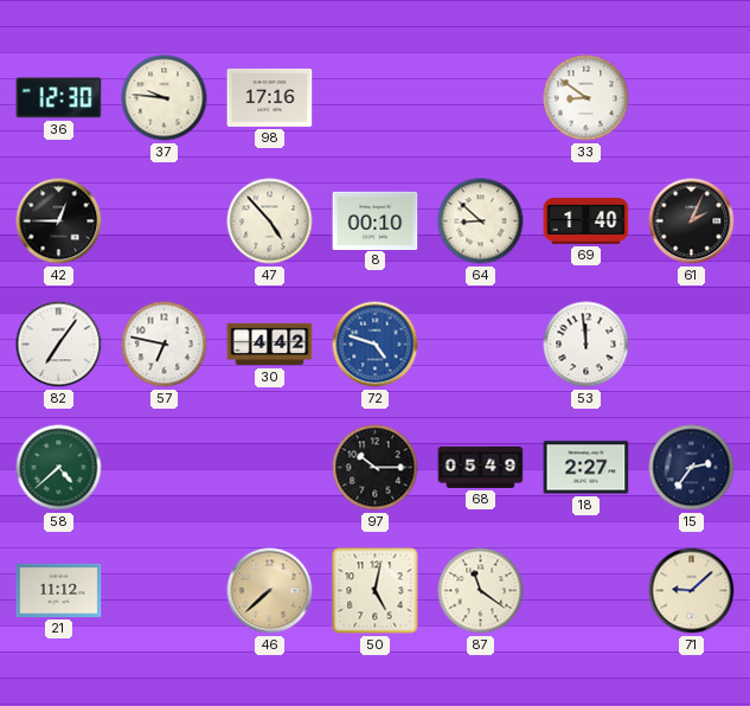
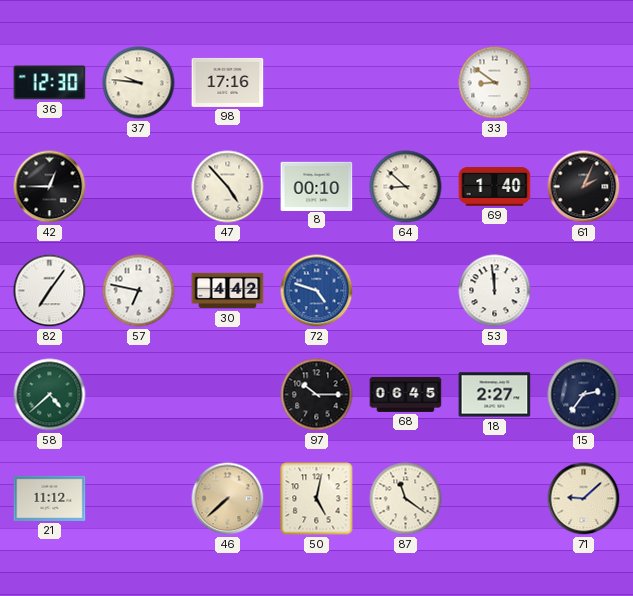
68: 05:49 -> 06:45
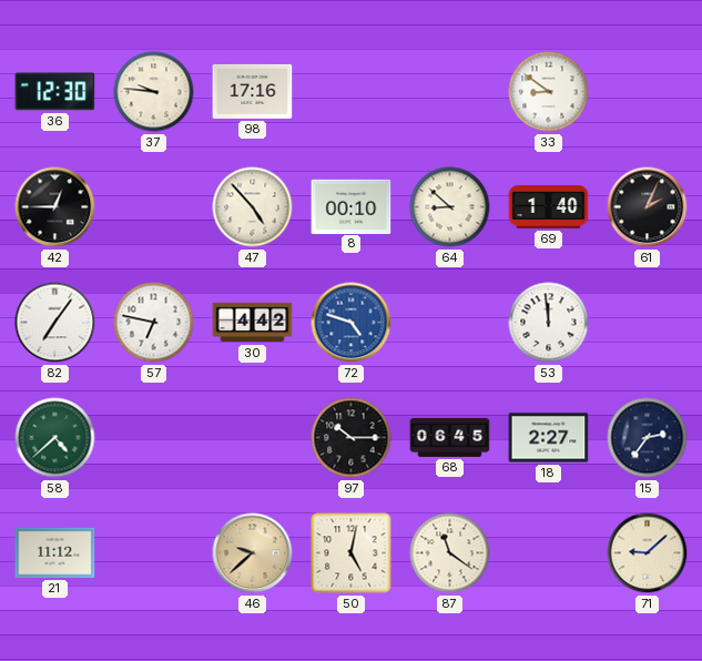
46: 7:38 -> 9:38
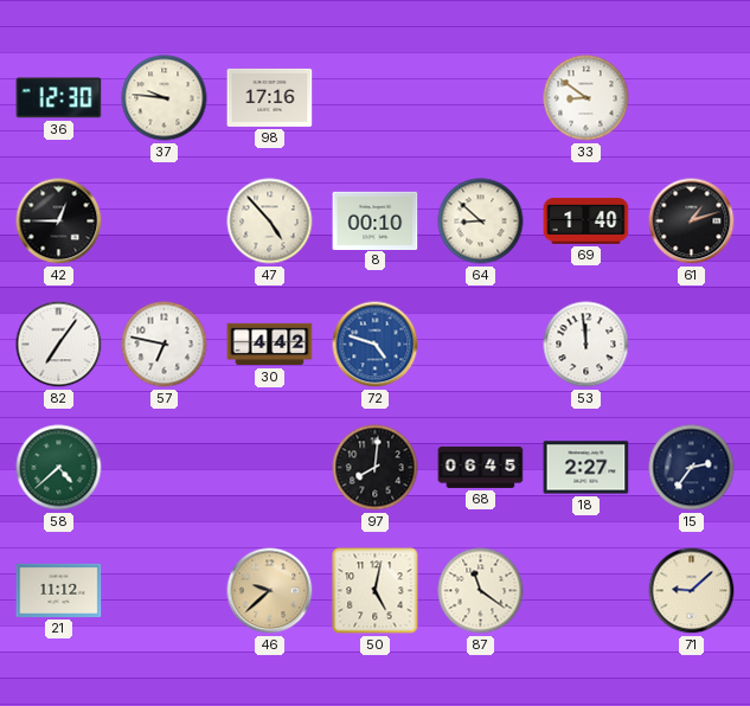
61: 2:04 -> 1:12
97: 10:15 -> 8:01
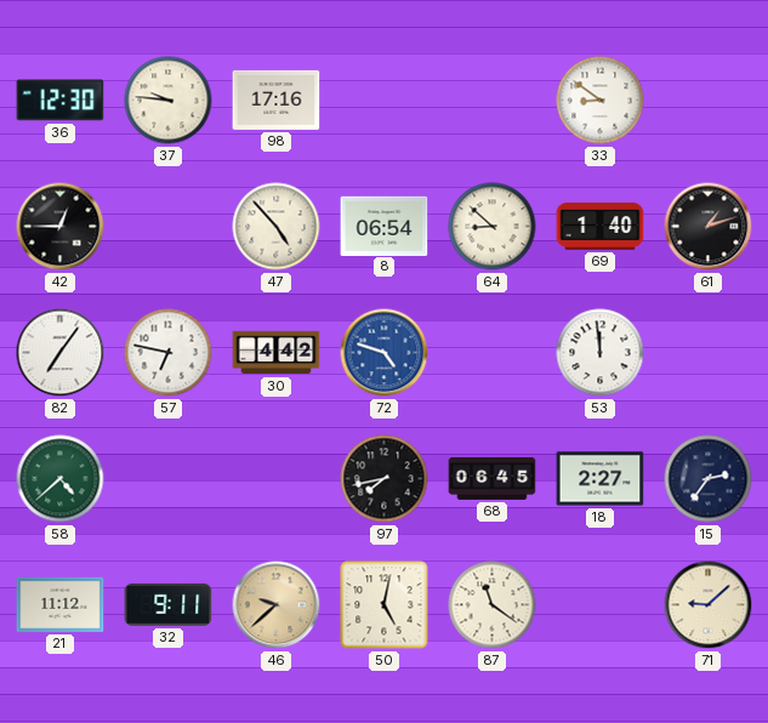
8: 00:10 -> 06:54
97: 8:01 -> 7:43
32: none -> 9:11
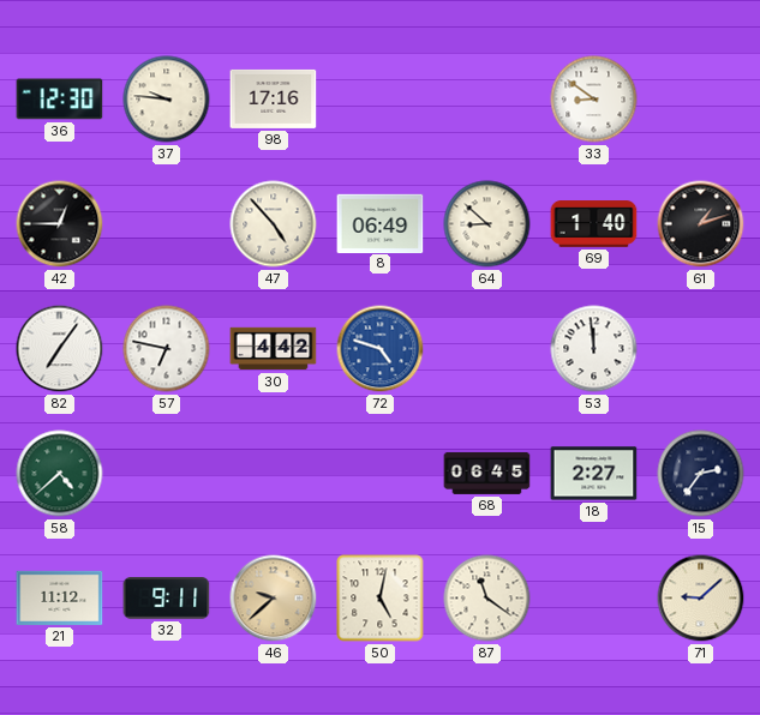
8: 06:54 -> 06:49
97: 7:43 -> none
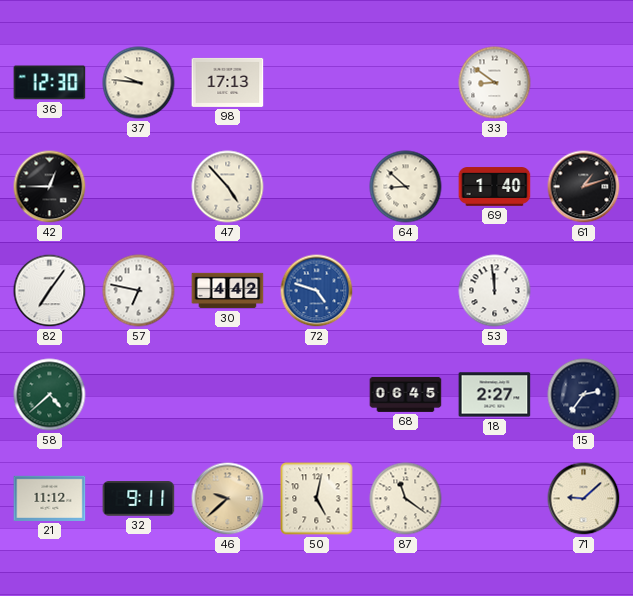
98: 17:16 -> 17:13
8: 06:49 -> none
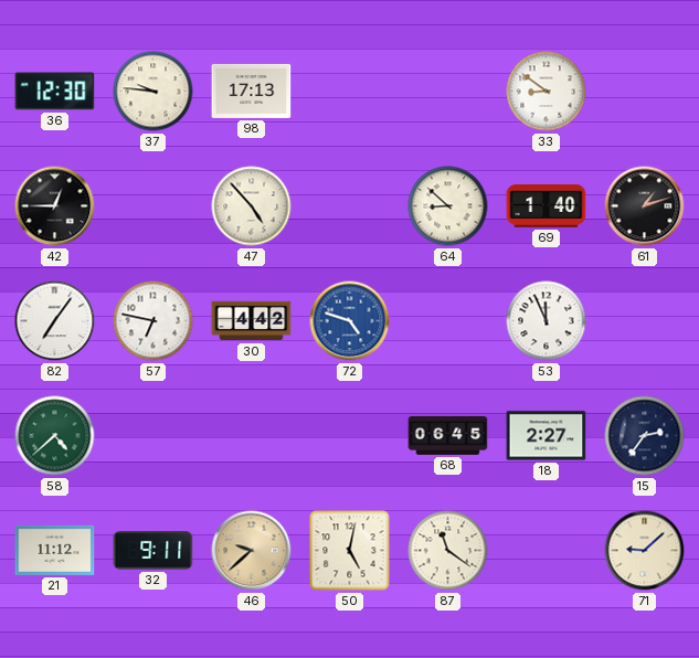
53: 11:59 -> 11:56
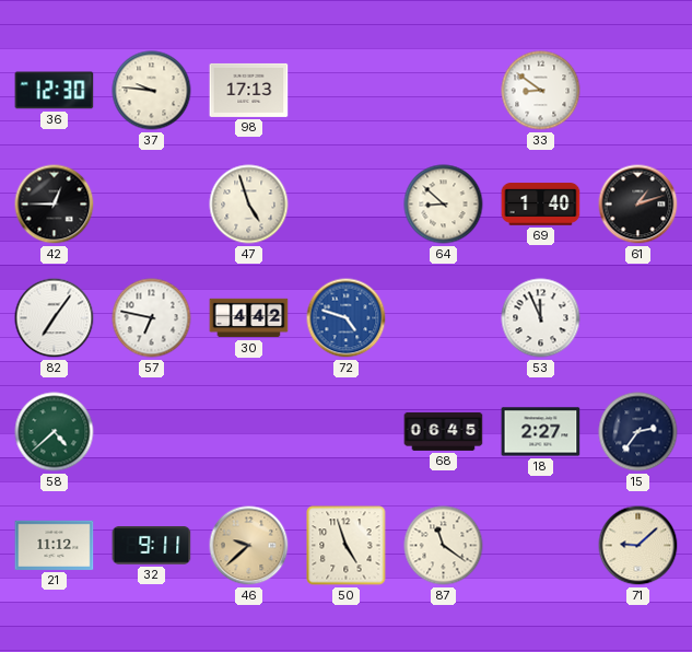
47: 4:53 -> 4:57
50: 5:02 -> 4:57
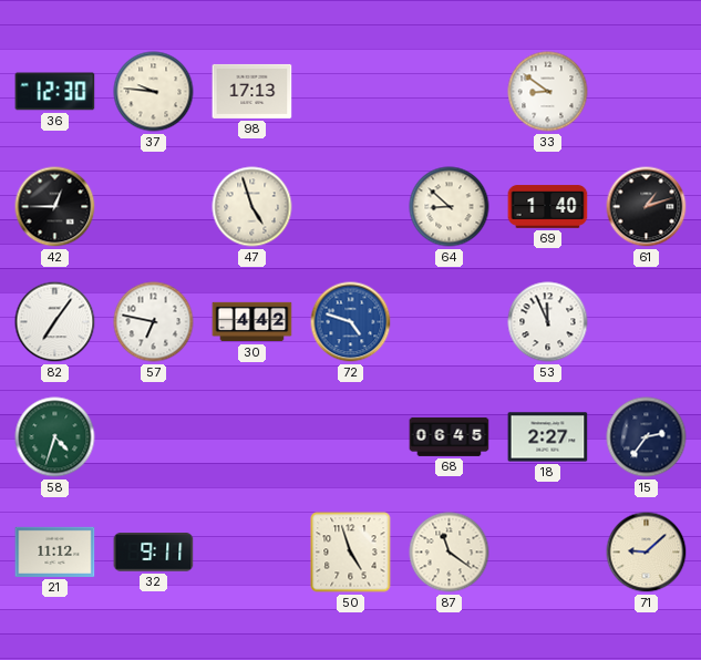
58: 4:38 -> 4:33
46: 9:38 -> none
